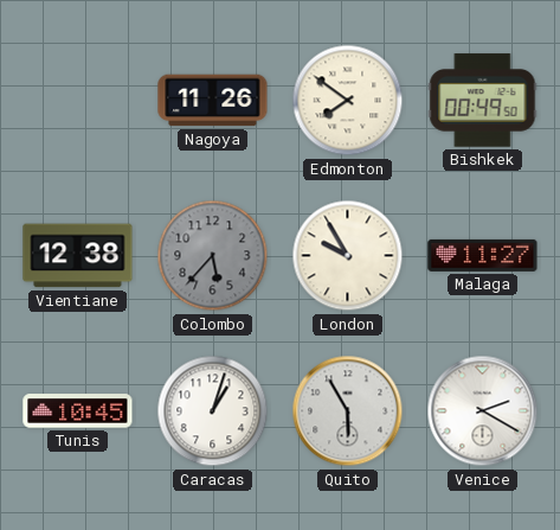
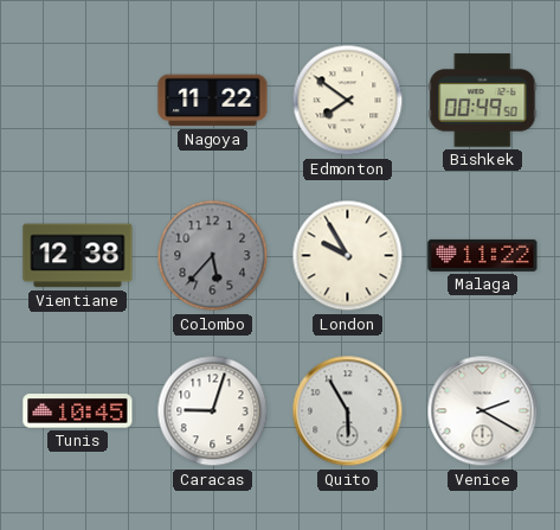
Nagoya: 11:26 -> 11:22
Malaga: 11:27 -> 11:22
Caracas: 1:03 -> 9:03
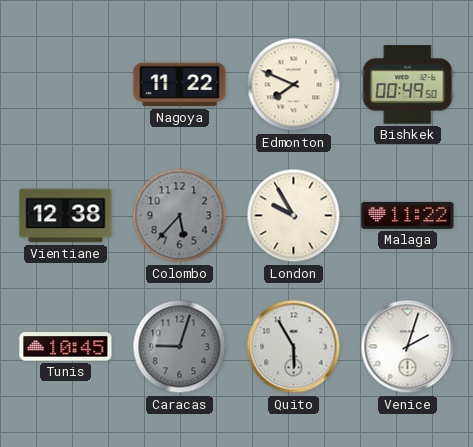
Edmonton: 7:51 -> 7:49
Caracas dial: white -> grey
Venice: 2:20 -> 2:03
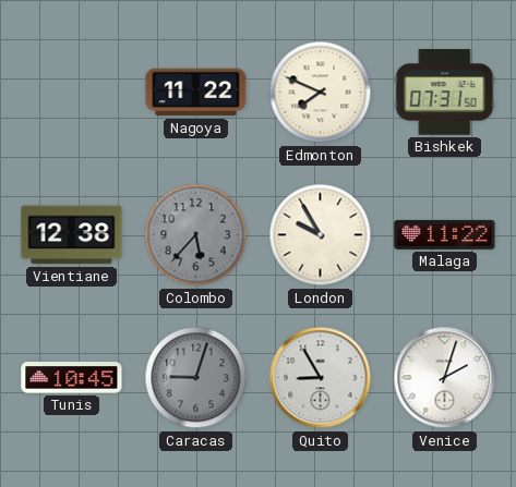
Bishkek: 00:49 -> 07:31
Quito: 5:55 -> 8:55
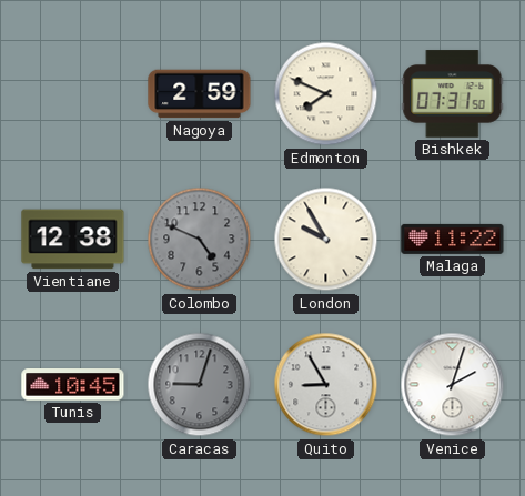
Nagoya: 11:22 -> 2:59
Colombo: 5:37 -> 4:49
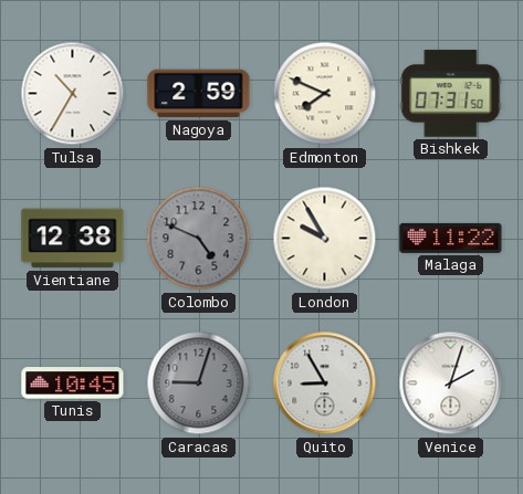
Tulsa: none -> 10:35
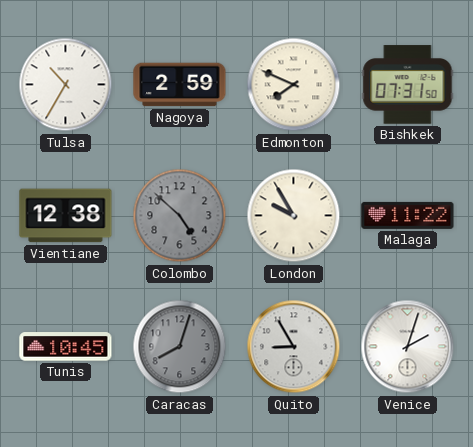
Colombo: 4:49 -> 4:52
Caracas: 9:03 -> 8:03
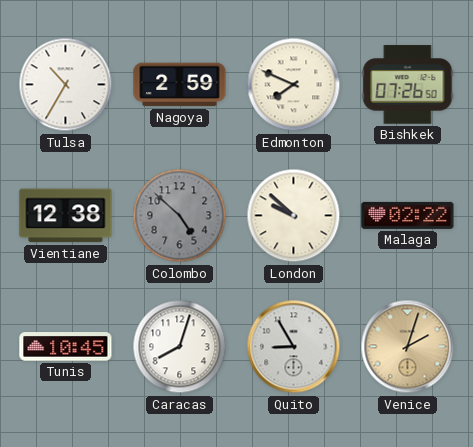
Bishkek: 07:31 -> 07:26
London: 9:55 -> 9:52
Malaga: 11:22 -> 02:22
Caracas dial: grey -> white
Venice dial: white -> champagne
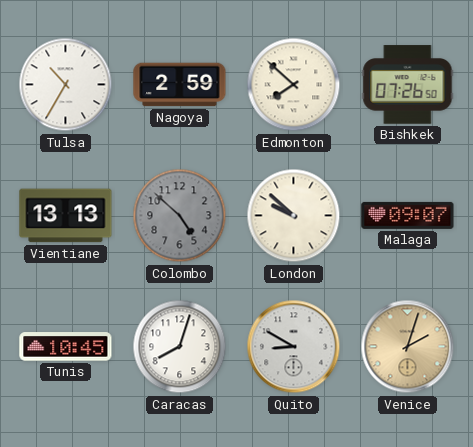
Edmonton: 7:49 -> 7:52
Vientiane: 12:38 -> 13:13
Malaga: 02:22 -> 09:07
Quito: 8:55 -> 8:50
